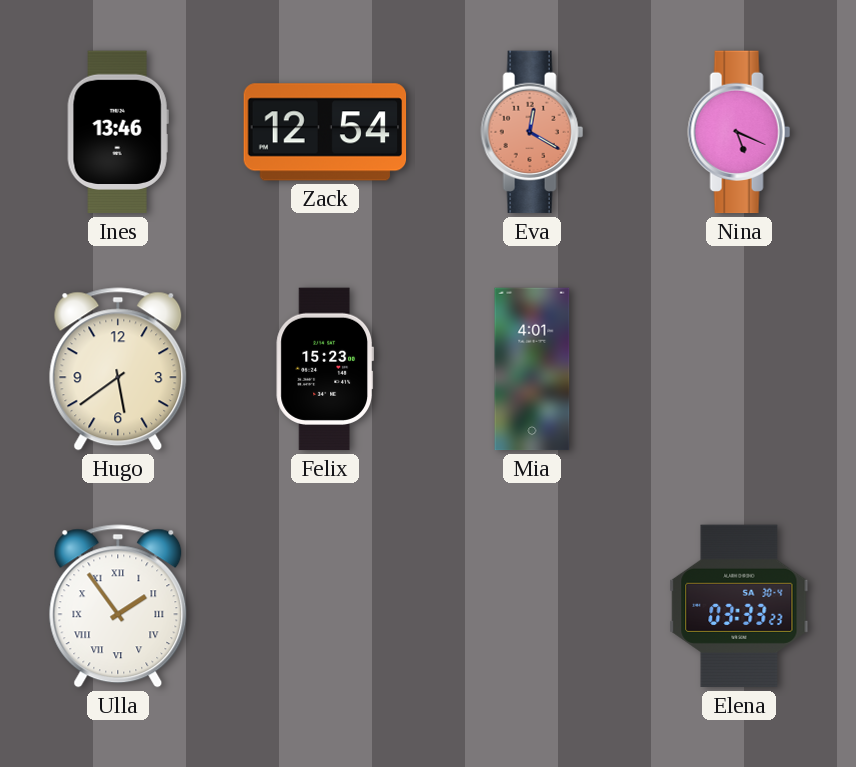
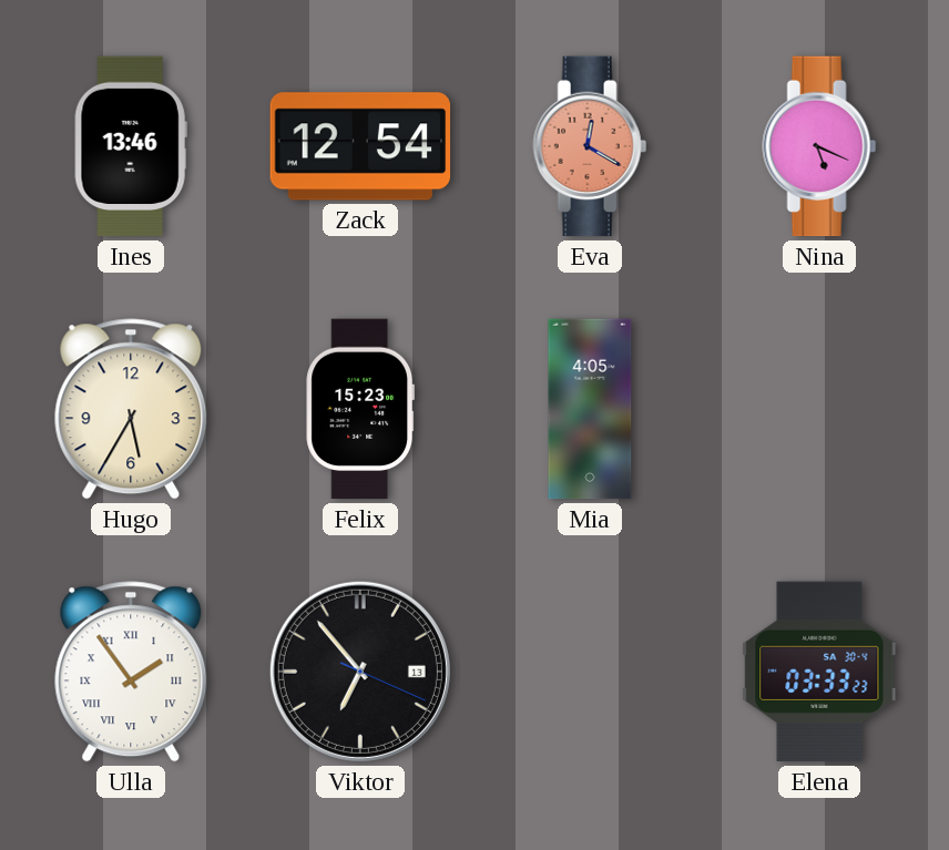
Hugo: 5:39 -> 5:35
Mia: 4:01 -> 4:05
Viktor: none -> 6:53
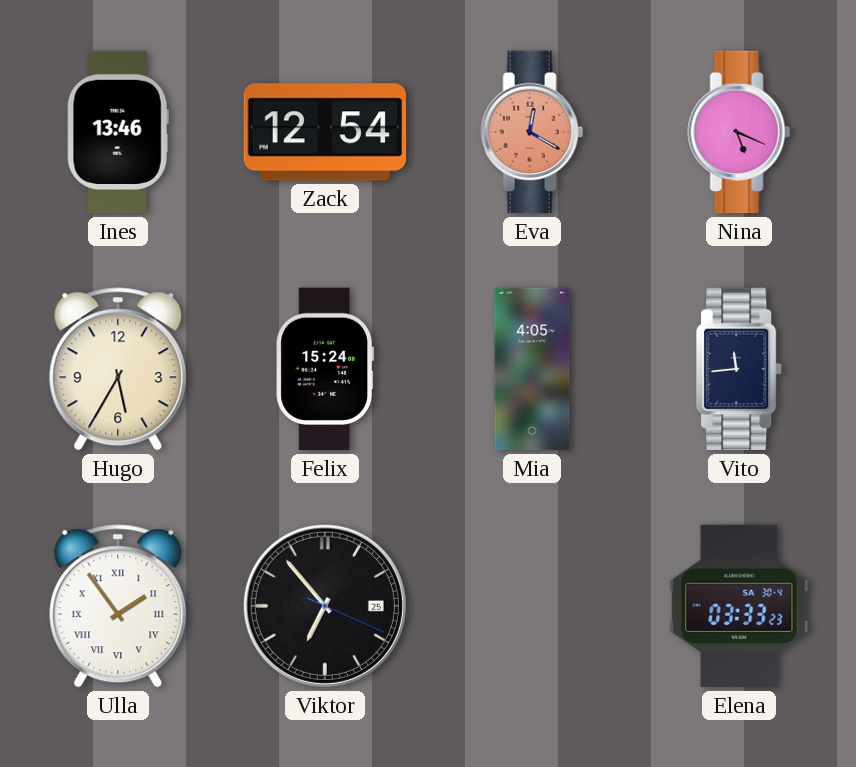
Felix: 15:23 -> 15:24
Vito: none -> 11:44
Viktor date: 13 -> 25
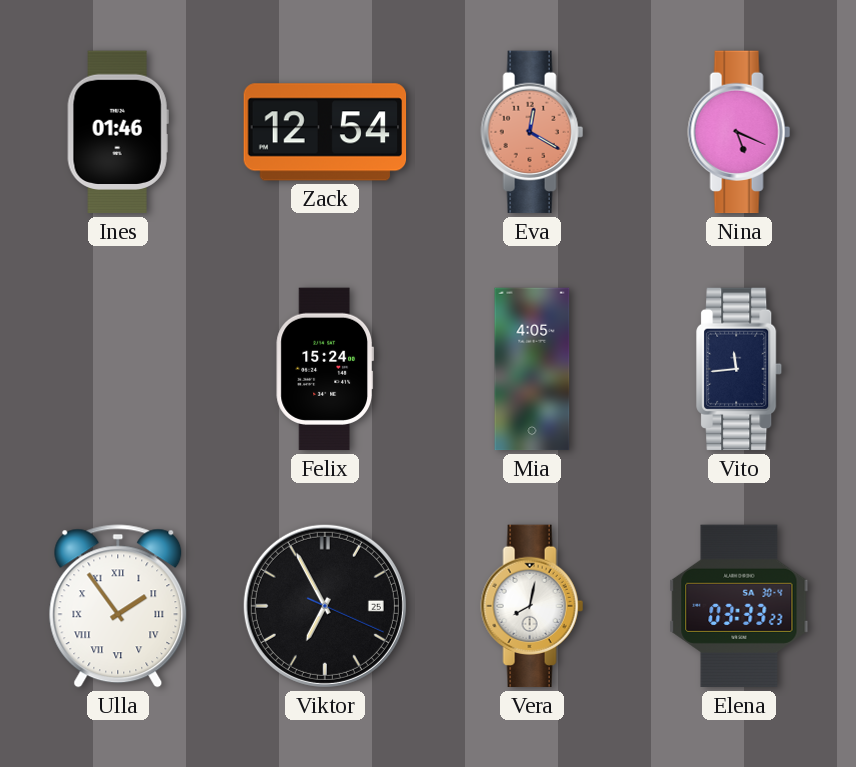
Ines: 13:46 -> 01:46
Hugo: 5:35 -> none
Viktor: 6:53 -> 6:55
Vera: none -> 8:02
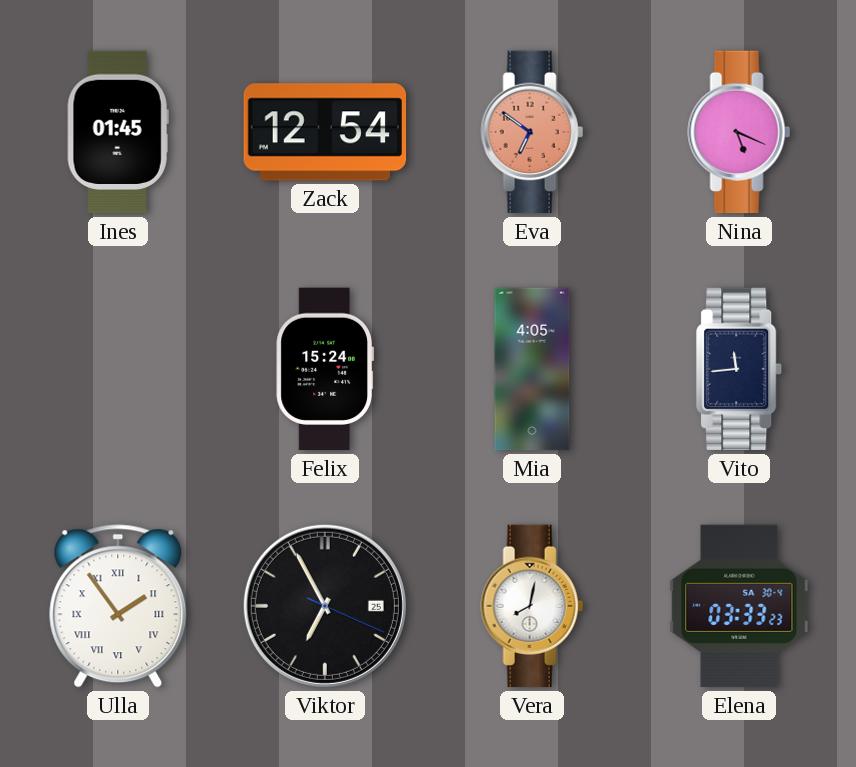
Ines: 01:46 -> 01:45
Eva: 12:20 -> 6:51
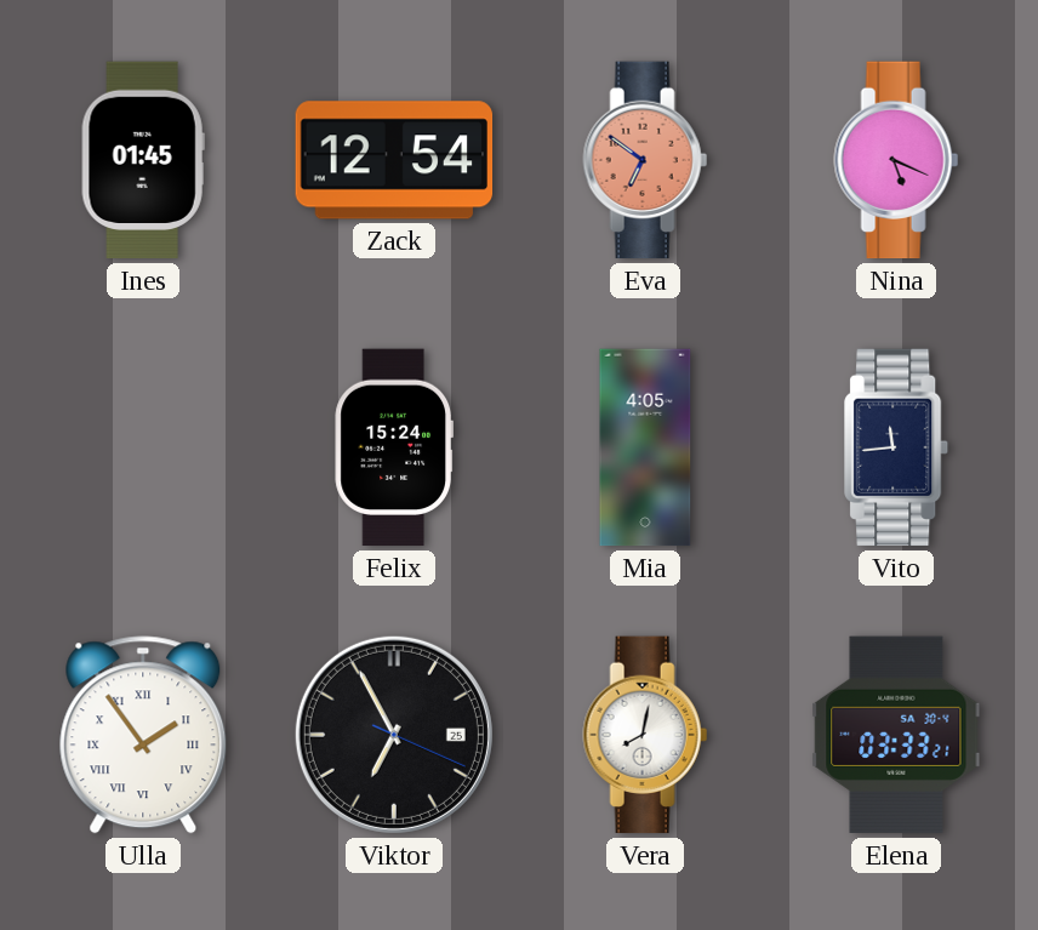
Elena: 03:33:23 -> 03:33:21
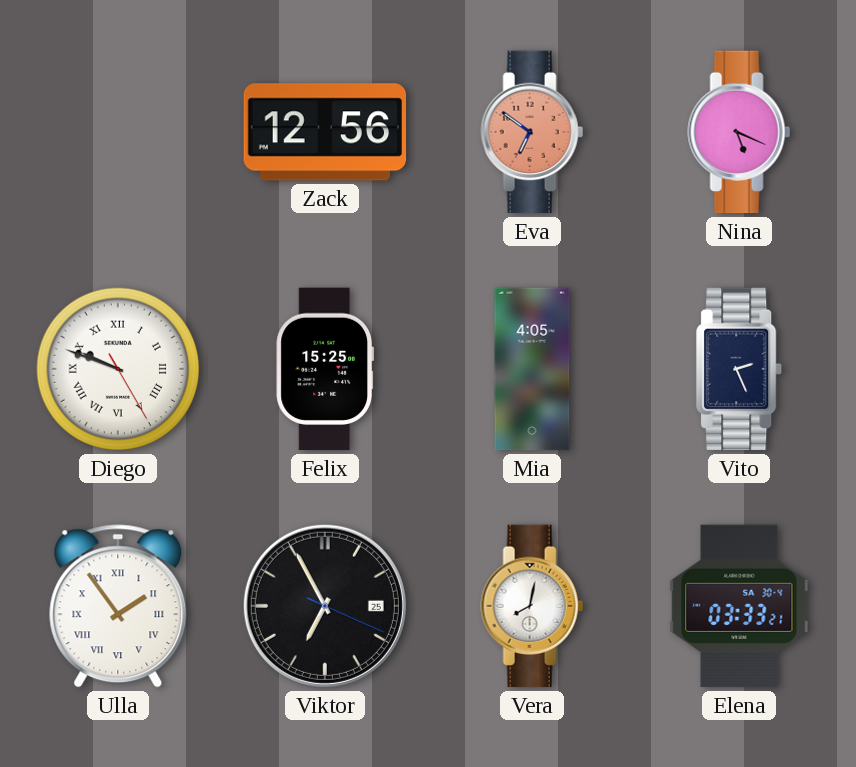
Ines: 01:45 -> none
Zack: 12:54 -> 12:56
Diego: none -> 9:48
Felix: 15:24 -> 15:25
Vito: 11:44 -> 2:26
